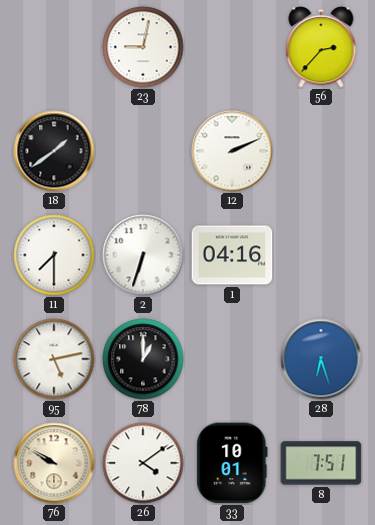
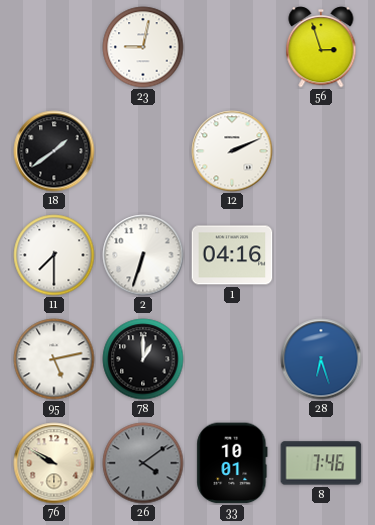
56: 2:37 -> 2:57
26 dial: white -> grey
8: 7:51 -> 7:46
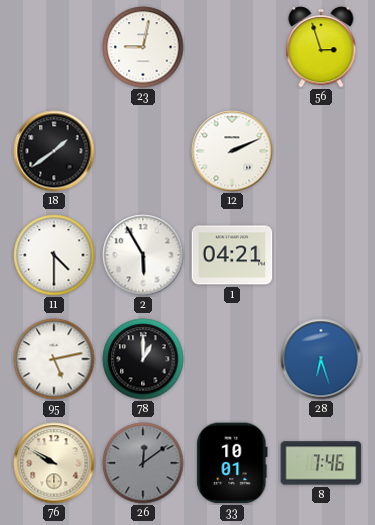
11: 7:30 -> 4:30
2: 6:33 -> 5:55
1: 04:16 -> 04:21
26: 4:09 -> 12:09
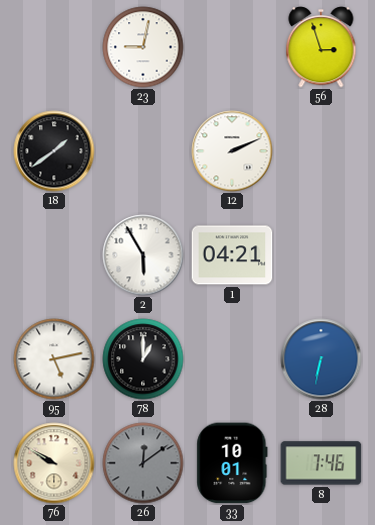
11: 4:30 -> none
28: 6:27 -> 6:32
